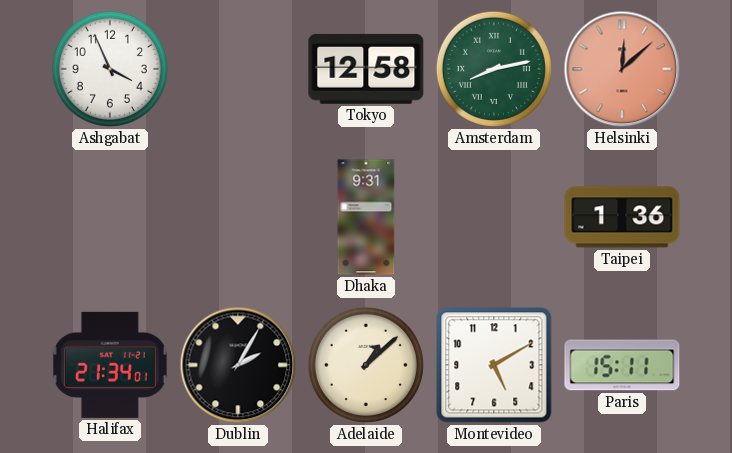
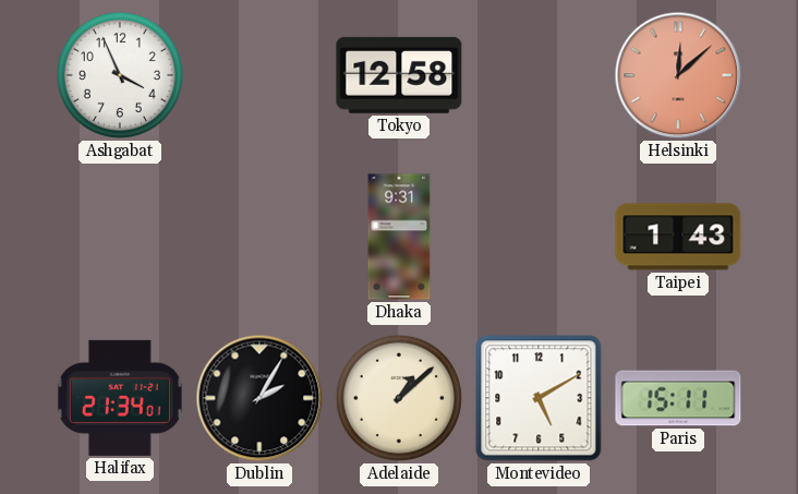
Amsterdam: 8:13 -> none
Taipei: 1:36 -> 1:43
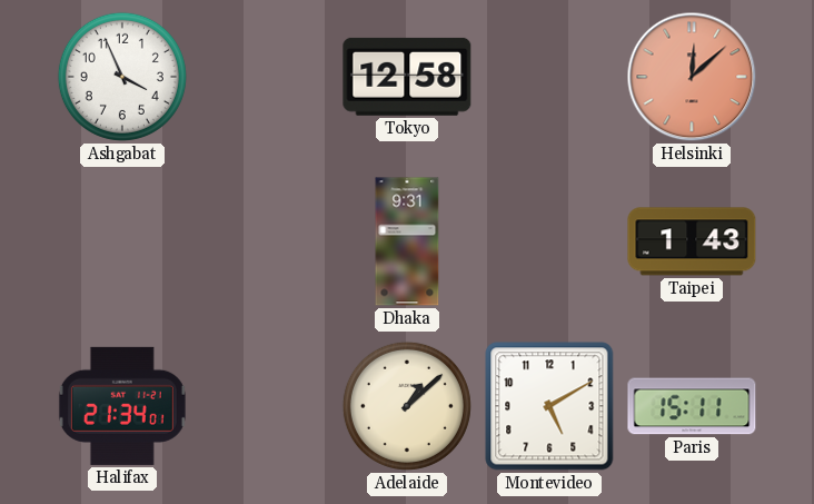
Dublin: 2:05 -> none
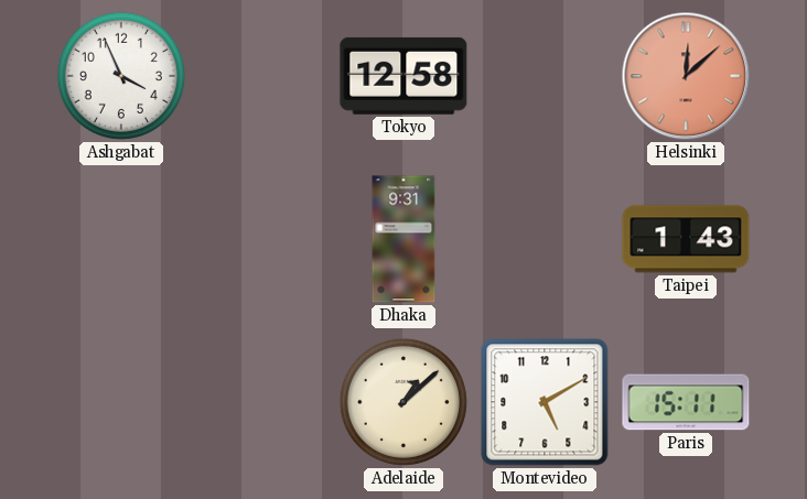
Halifax: 21:34 -> none
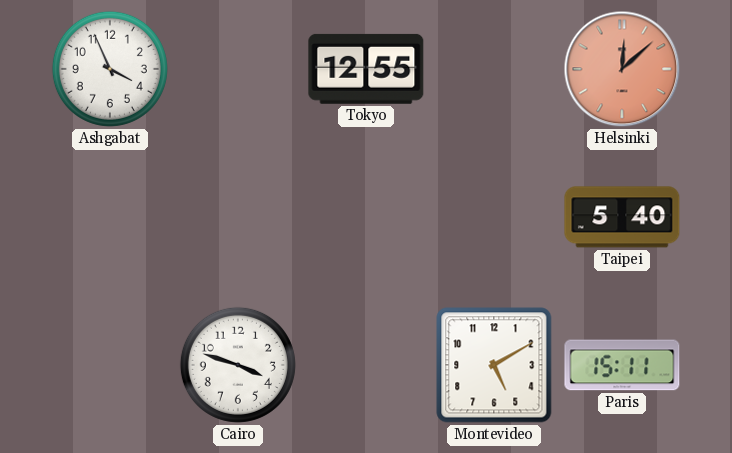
Tokyo: 12:58 -> 12:55
Dhaka: 9:31 -> none
Taipei: 1:43 -> 5:40
Cairo: none -> 3:48
Adelaide: 1:08 -> none
